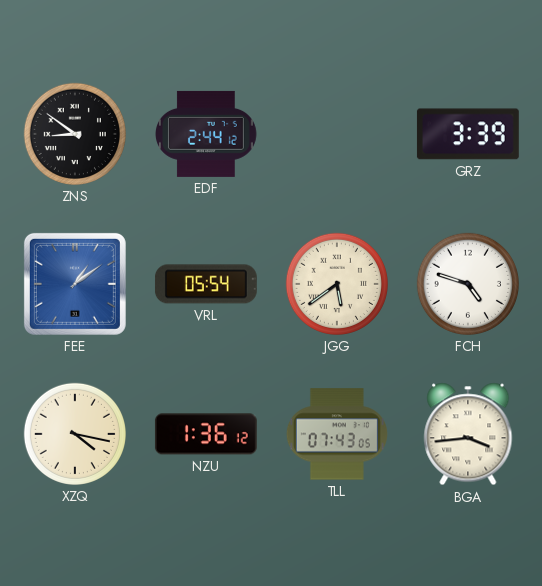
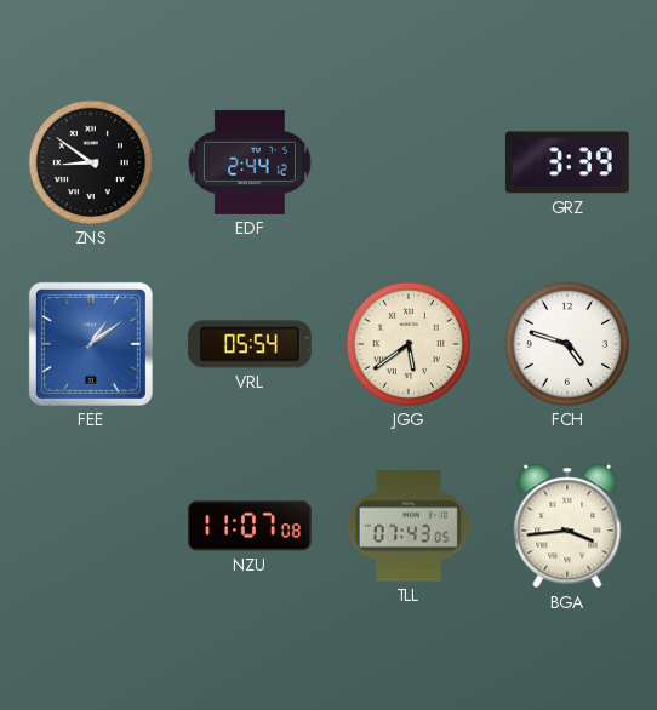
XZQ: 4:17 -> none
NZU: 1:36 -> 11:07
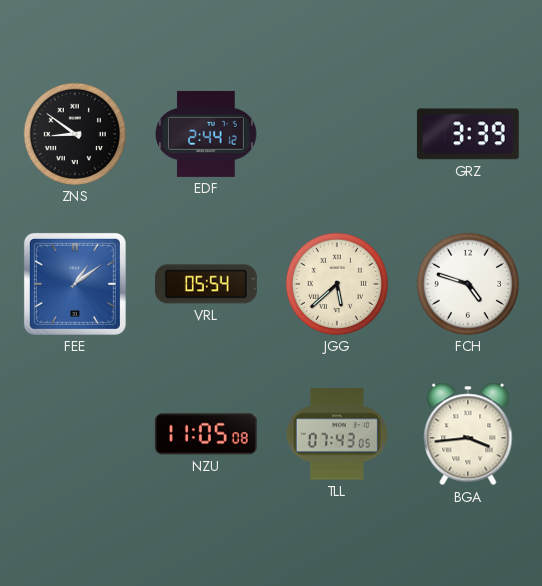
JGG: 5:39 -> 5:38
NZU: 11:07 -> 11:05
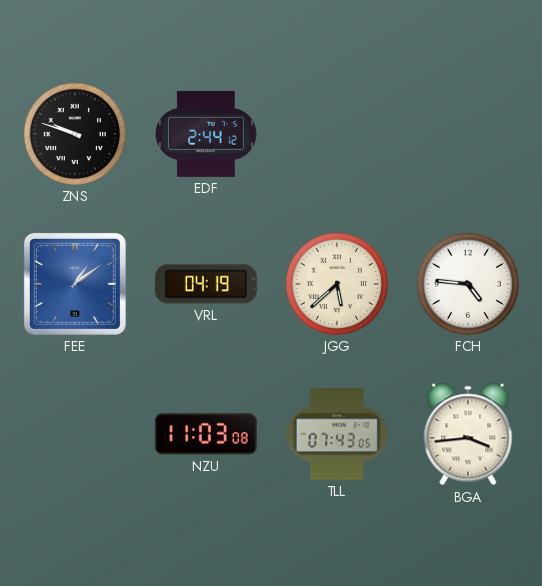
ZNS: 8:51 -> 9:48
GRZ: 3:39 -> none
VRL: 05:54 -> 04:19
FCH: 4:48 -> 4:46
NZU: 11:05 -> 11:03
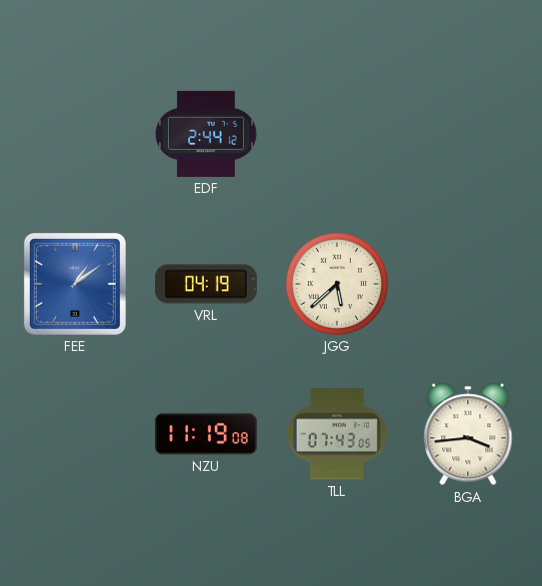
ZNS: 9:48 -> none
FCH: 4:46 -> none
NZU: 11:03 -> 11:19
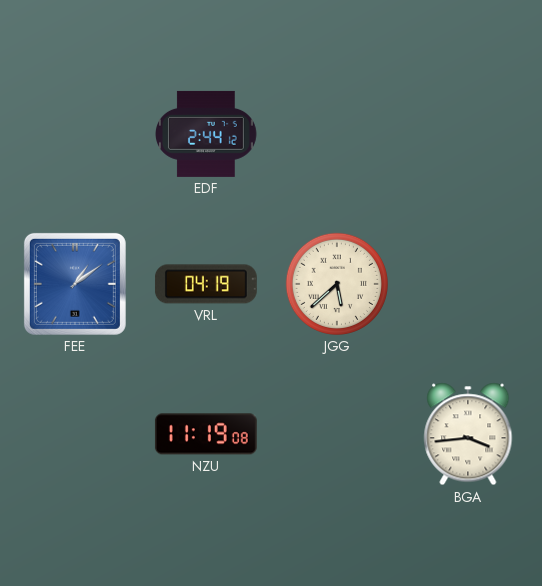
TLL: 07:43 -> none
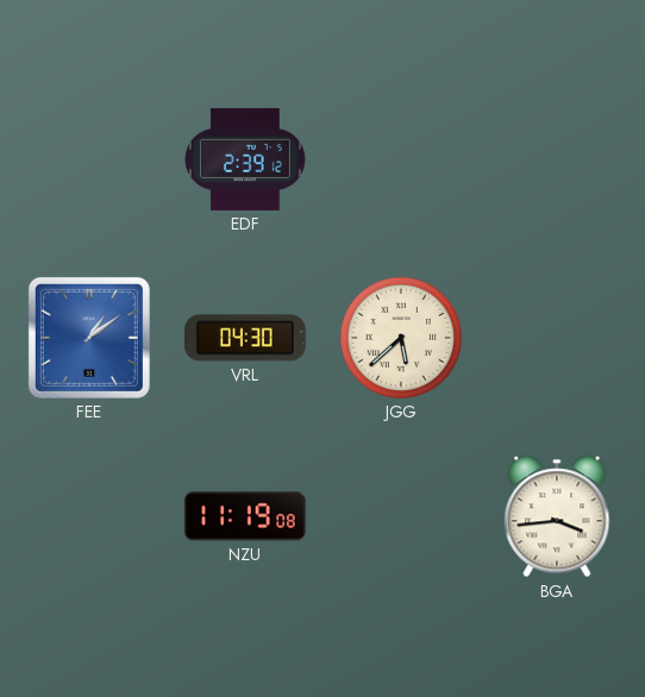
EDF: 2:44 -> 2:39
VRL: 04:19 -> 04:30
